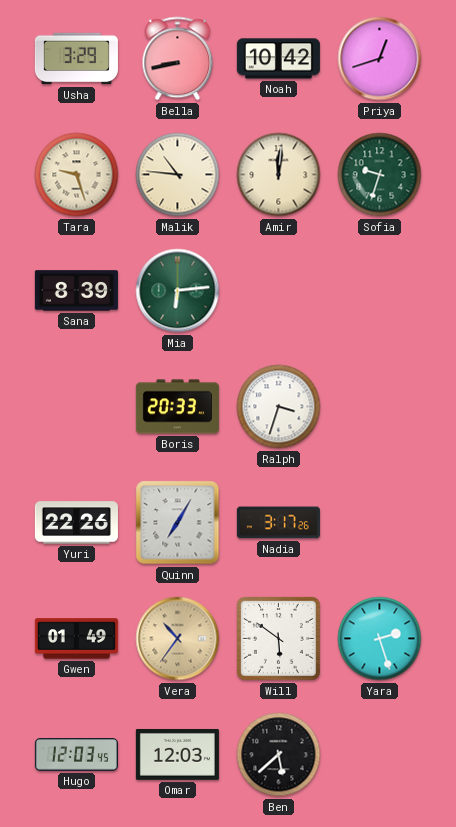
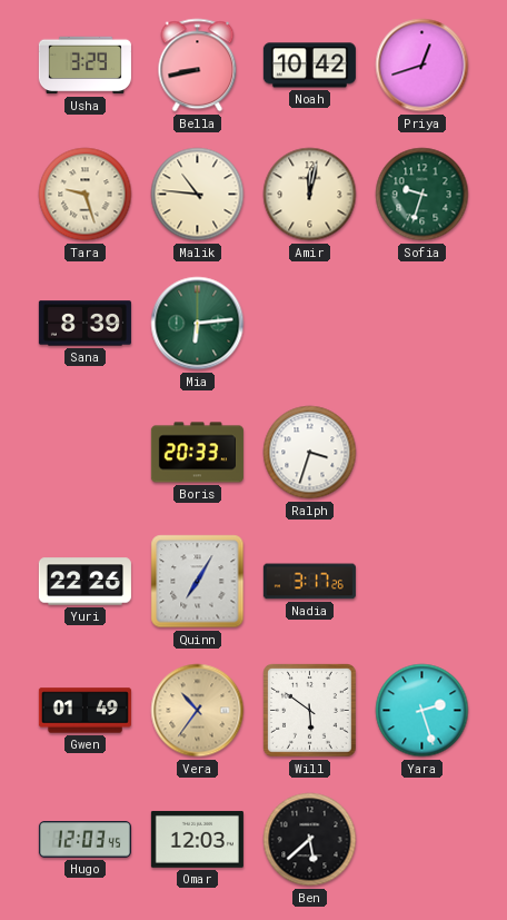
Amir: 12:01 -> 12:02
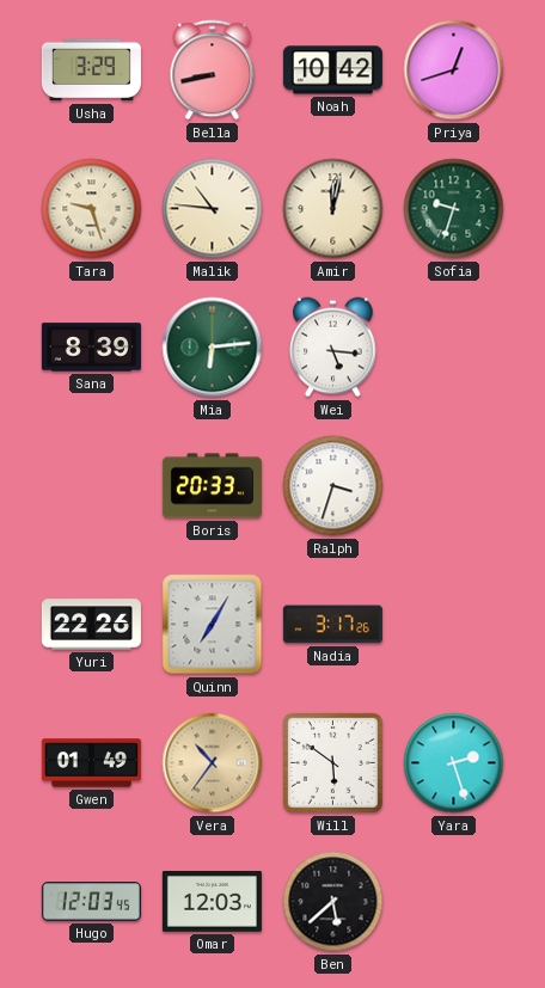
Wei: none -> 5:16
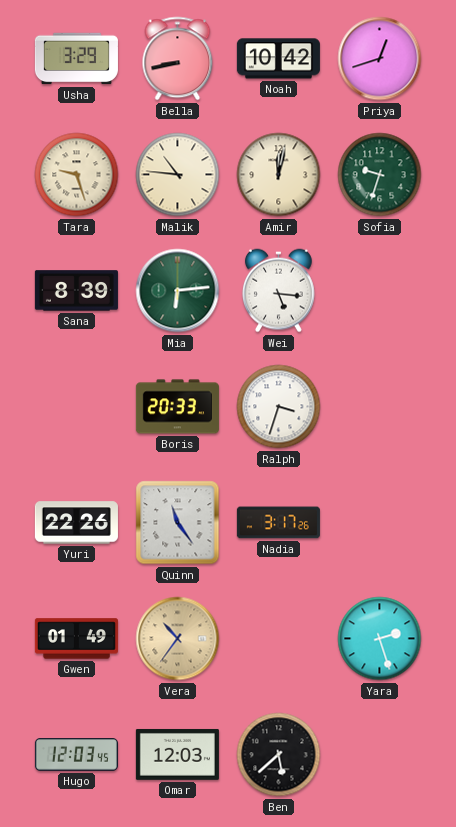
Quinn: 7:05 -> 11:24
Will: 5:51 -> none
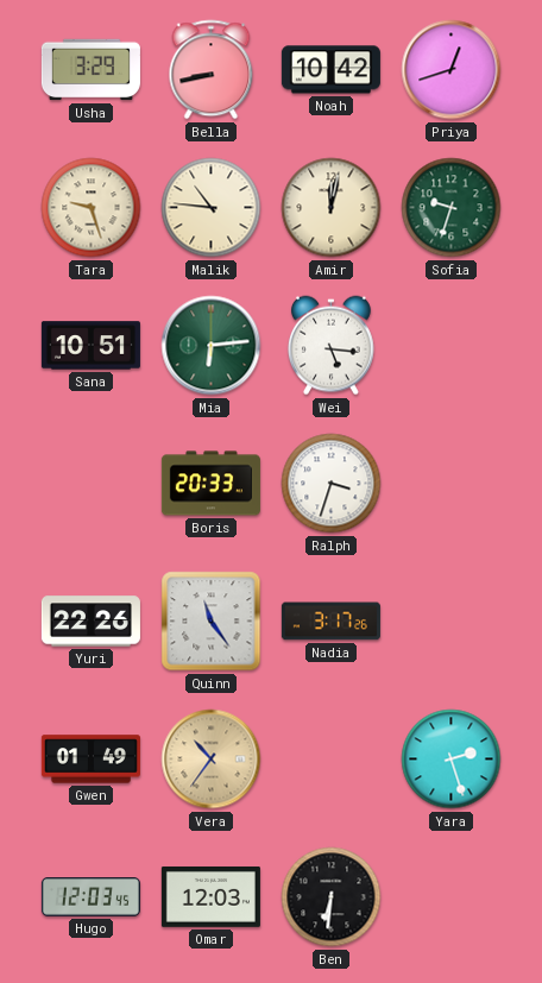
Sana: 8:39 -> 10:51
Ben: 5:38 -> 6:31
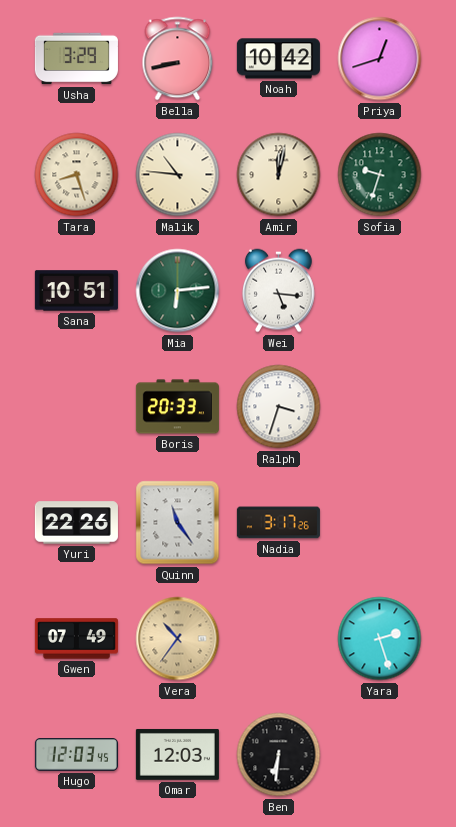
Tara: 9:27 -> 8:27
Gwen: 01:49 -> 07:49
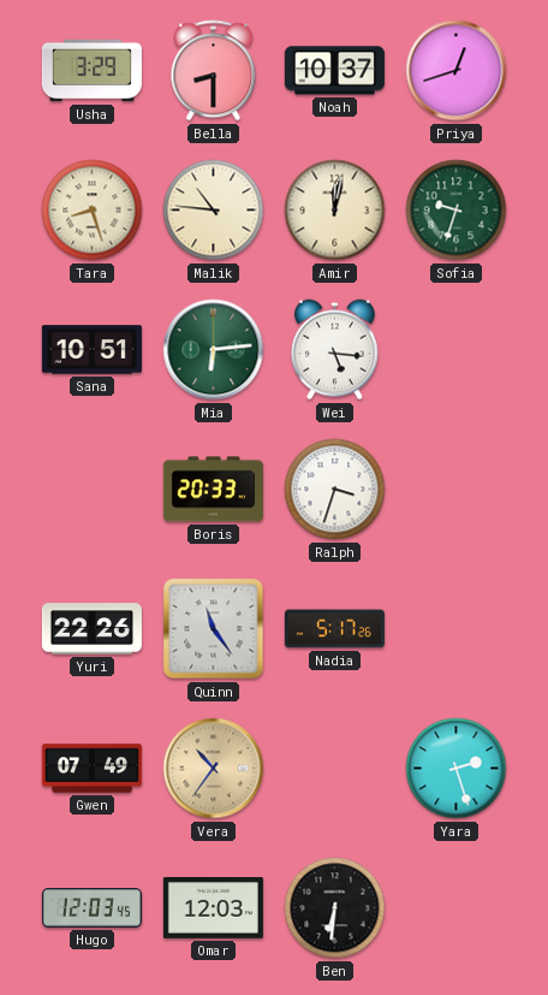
Bella: 8:43 -> 8:30
Noah: 10:42 -> 10:37
Nadia: 3:17 -> 5:17
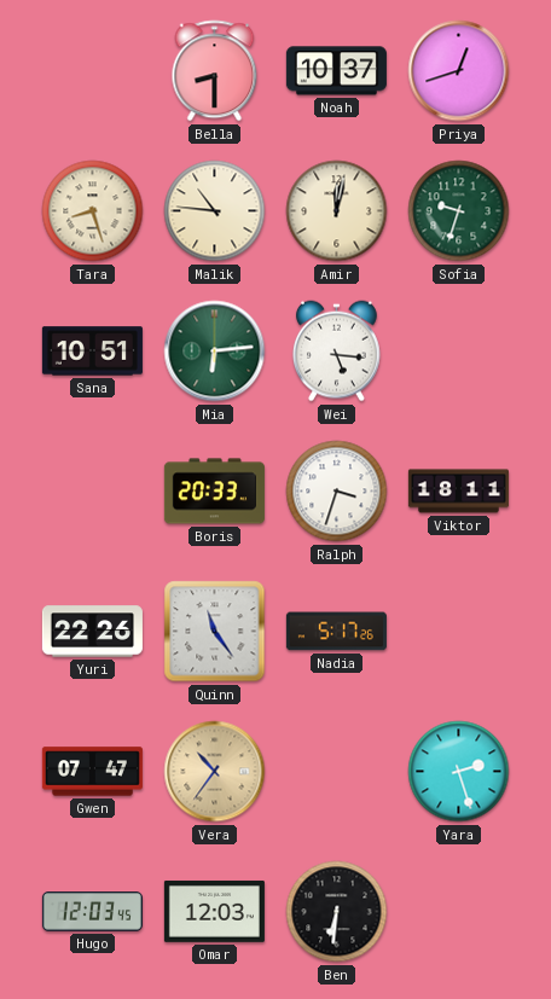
Usha: 3:29 -> none
Viktor: none -> 18:11
Gwen: 07:49 -> 07:47
